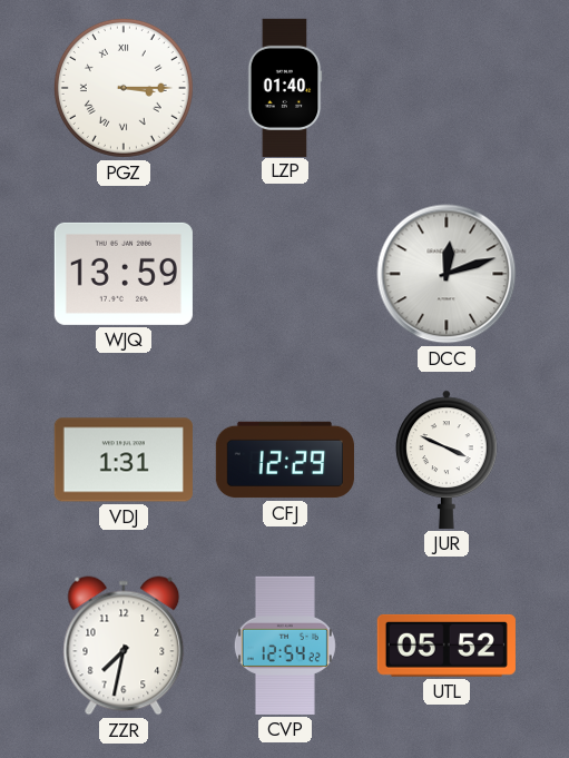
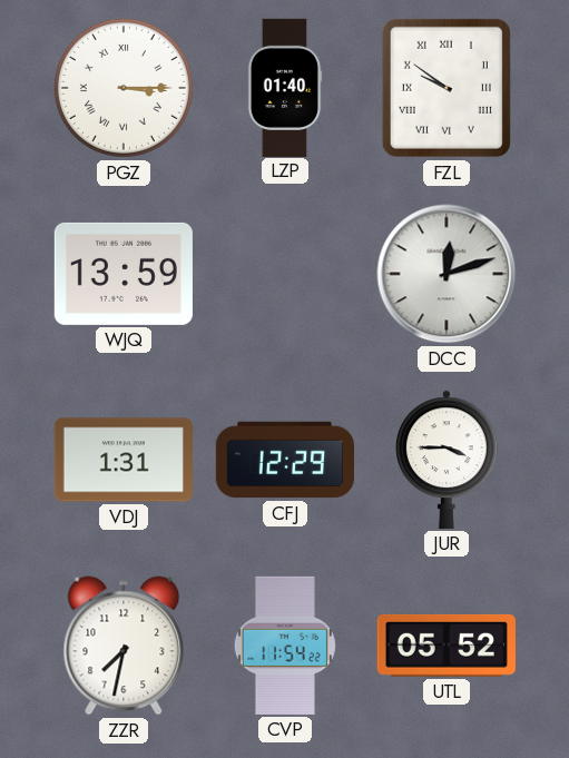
FZL: none -> 9:51
JUR: 3:49 -> 3:45
CVP: 12:54 -> 11:54
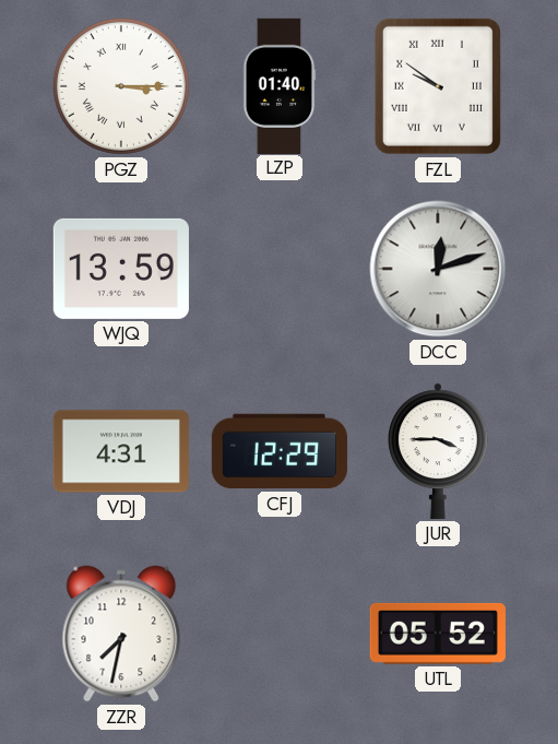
VDJ: 1:31 -> 4:31
CVP: 11:54 -> none
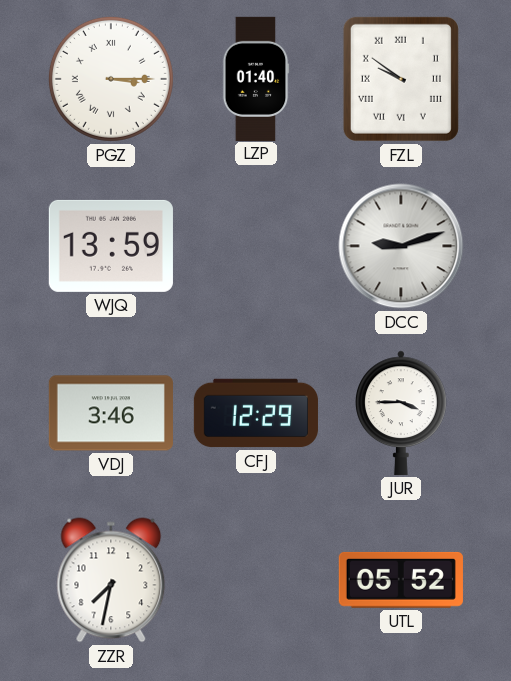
DCC: 12:12 -> 9:12
VDJ: 4:31 -> 3:46
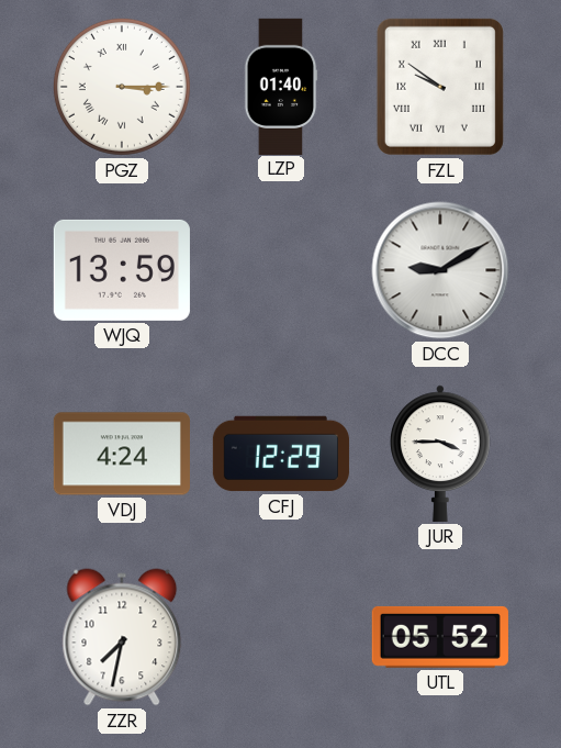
DCC: 9:12 -> 9:10
VDJ: 3:46 -> 4:24
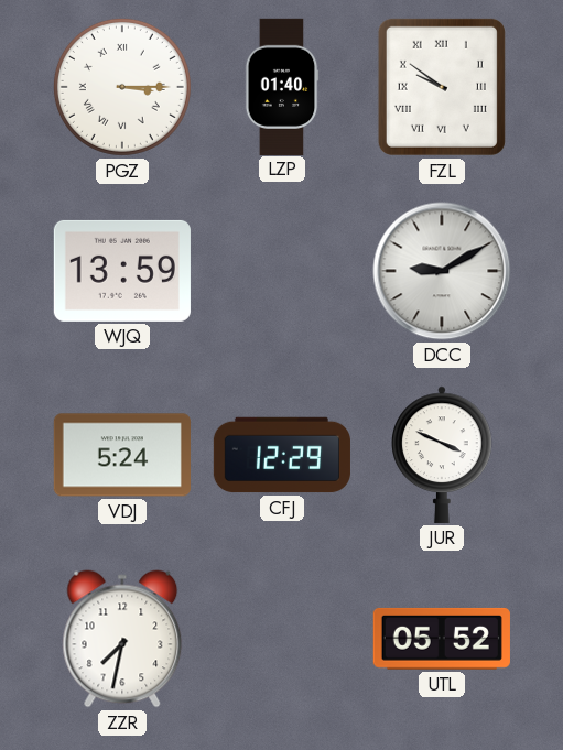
VDJ: 4:24 -> 5:24
JUR: 3:45 -> 3:49
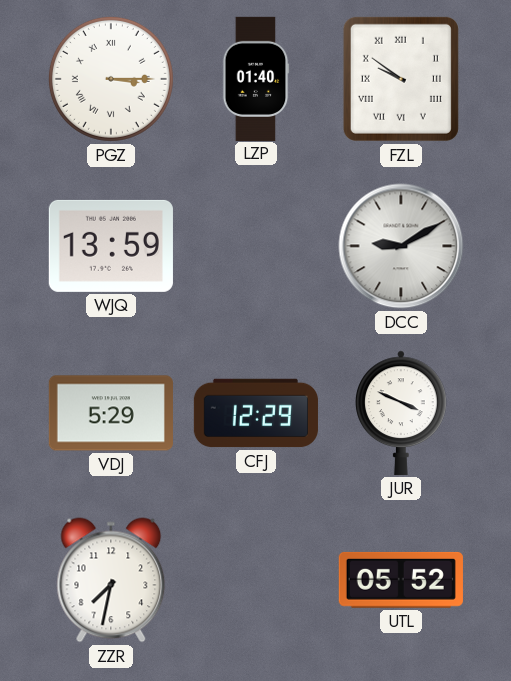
VDJ: 5:24 -> 5:29
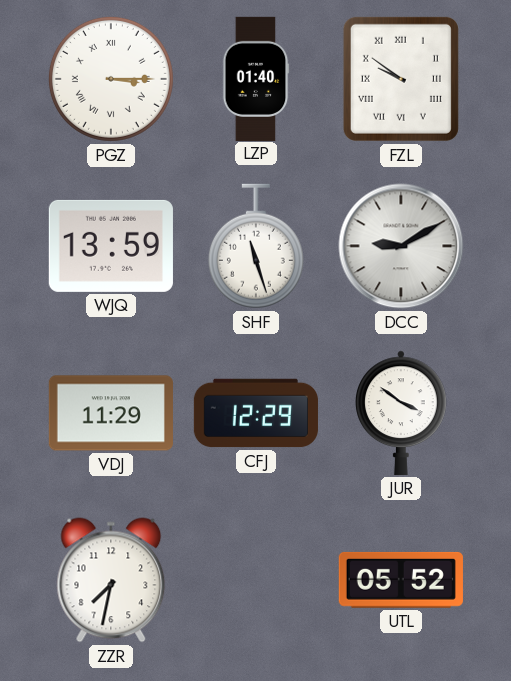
SHF: none -> 11:27
VDJ: 5:29 -> 11:29
JUR: 3:49 -> 3:51
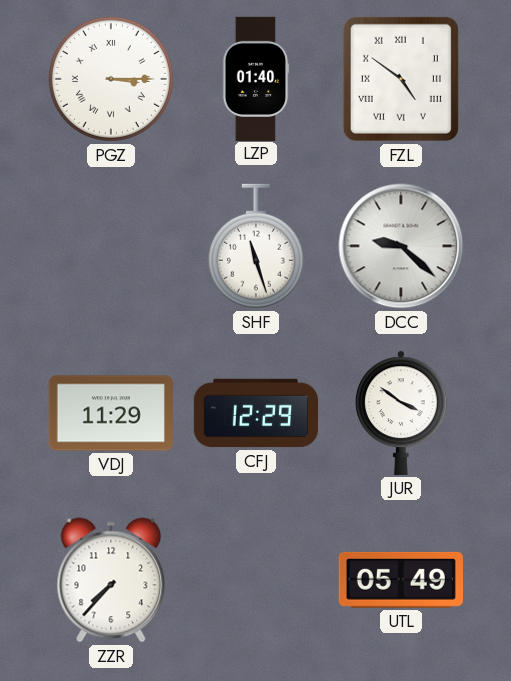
FZL: 9:51 -> 4:51
WJQ: 13:59 -> none
DCC: 9:10 -> 9:22
ZZR: 7:32 -> 7:37
UTL: 05:52 -> 05:49
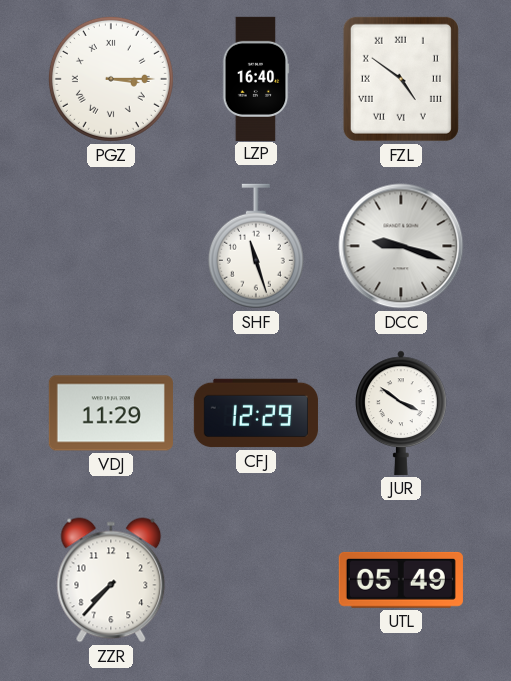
LZP: 01:40 -> 16:40
DCC: 9:22 -> 9:18
